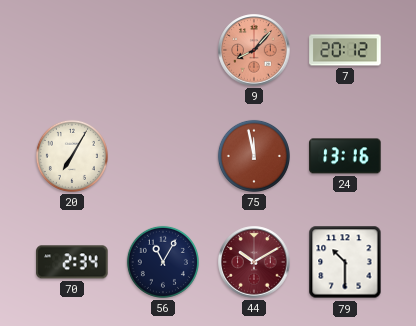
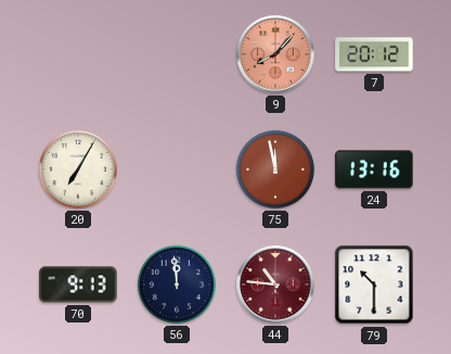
70: 2:34 -> 9:13
56: 11:05 -> 11:59
44: 10:10 -> 10:46
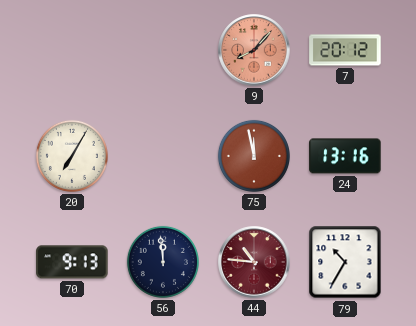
79: 10:30 -> 10:35
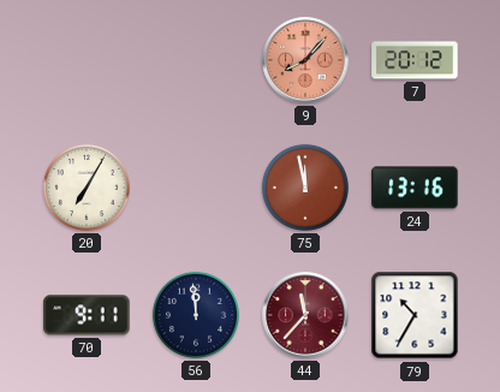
70: 9:13 -> 9:11
44: 10:46 -> 11:37
